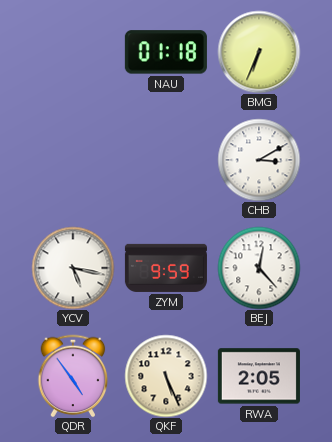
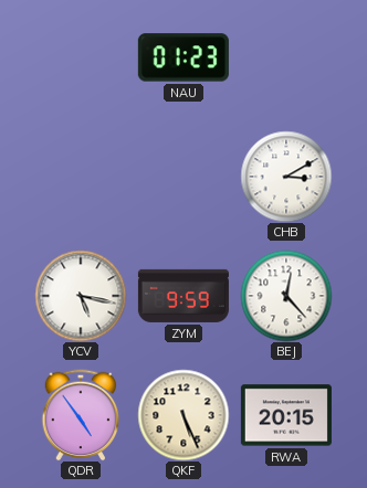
NAU: 01:18 -> 01:23
BMG: 6:34 -> none
RWA: 2:05 -> 20:15
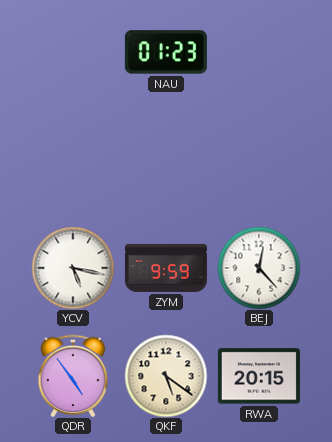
CHB: 3:10 -> none
QKF: 5:26 -> 5:21
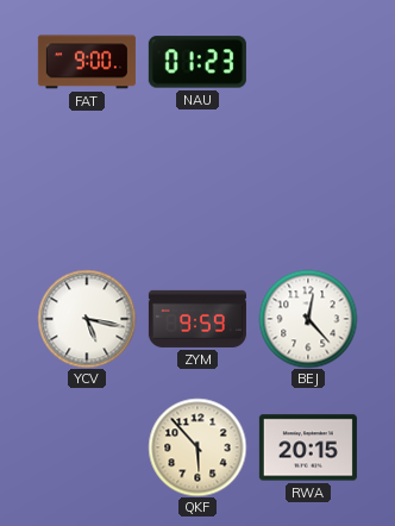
FAT: none -> 9:00
QDR: 4:54 -> none
QKF: 5:21 -> 5:53
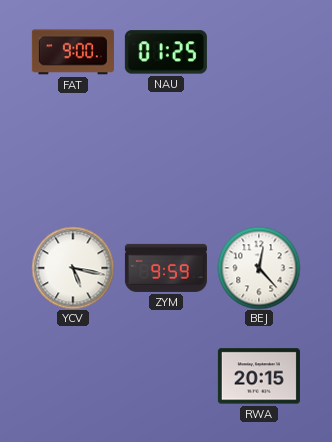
NAU: 01:23 -> 01:25
QKF: 5:53 -> none
